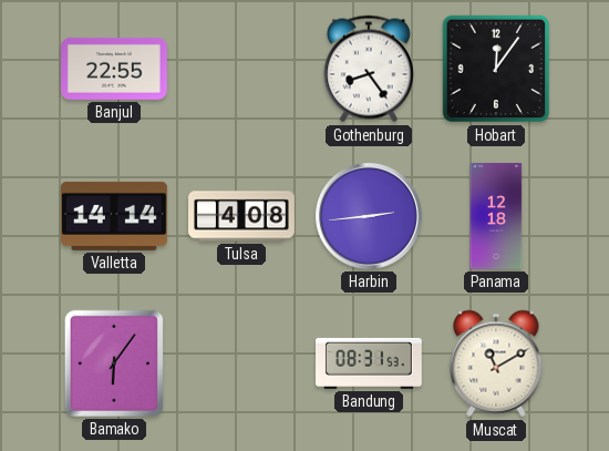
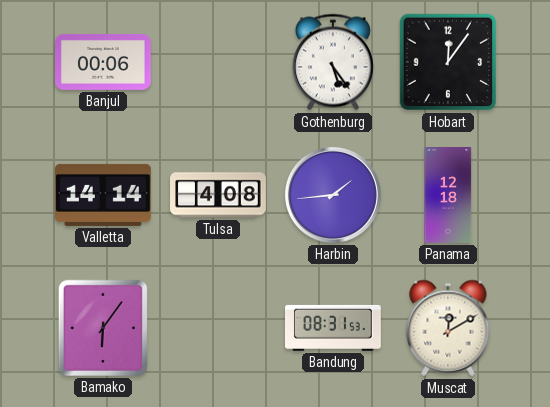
Banjul: 22:55 -> 00:06
Gothenburg: 8:24 -> 5:24
Harbin: 2:44 -> 1:44
Muscat: 11:10 -> 12:10
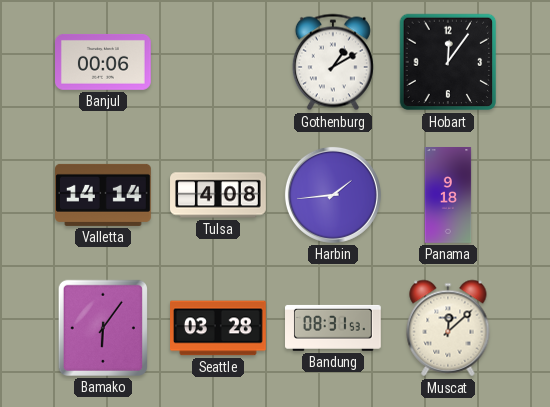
Gothenburg: 5:24 -> 1:10
Panama: 12:18 -> 9:18
Seattle: none -> 03:28
Muscat: 12:10 -> 12:08
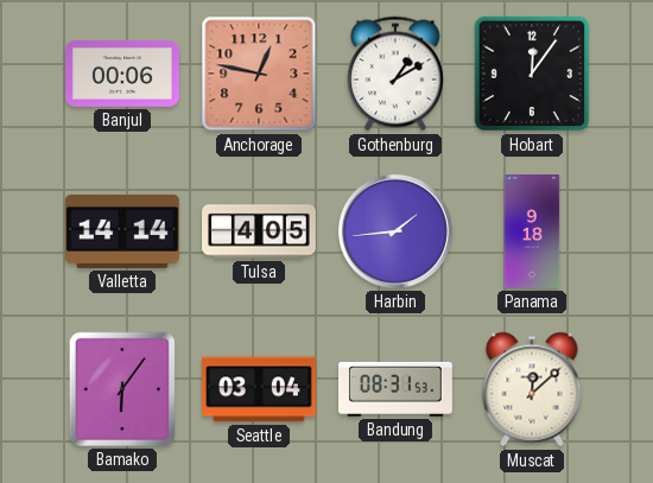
Anchorage: none -> 12:47
Tulsa: 4:08 -> 4:05
Seattle: 03:28 -> 03:04
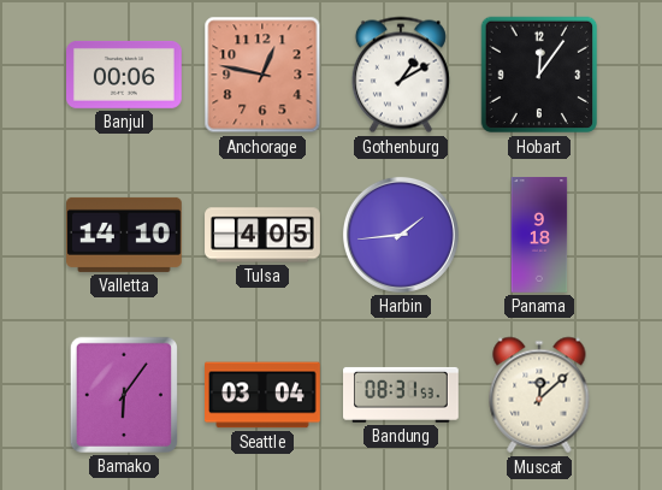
Valletta: 14:14 -> 14:10
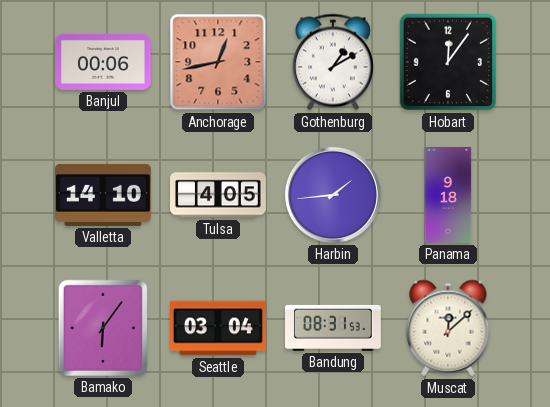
Anchorage: 12:47 -> 12:43
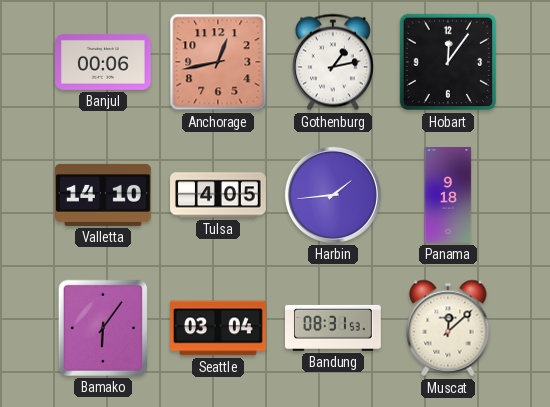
Gothenburg: 1:10 -> 1:13
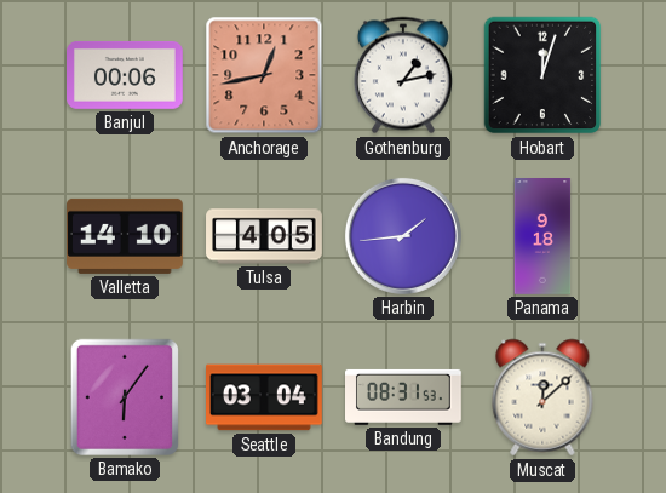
Hobart: 12:06 -> 12:03
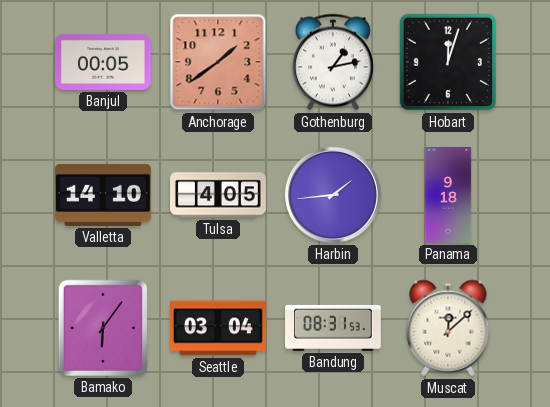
Banjul: 00:06 -> 00:05
Anchorage: 12:43 -> 1:39
